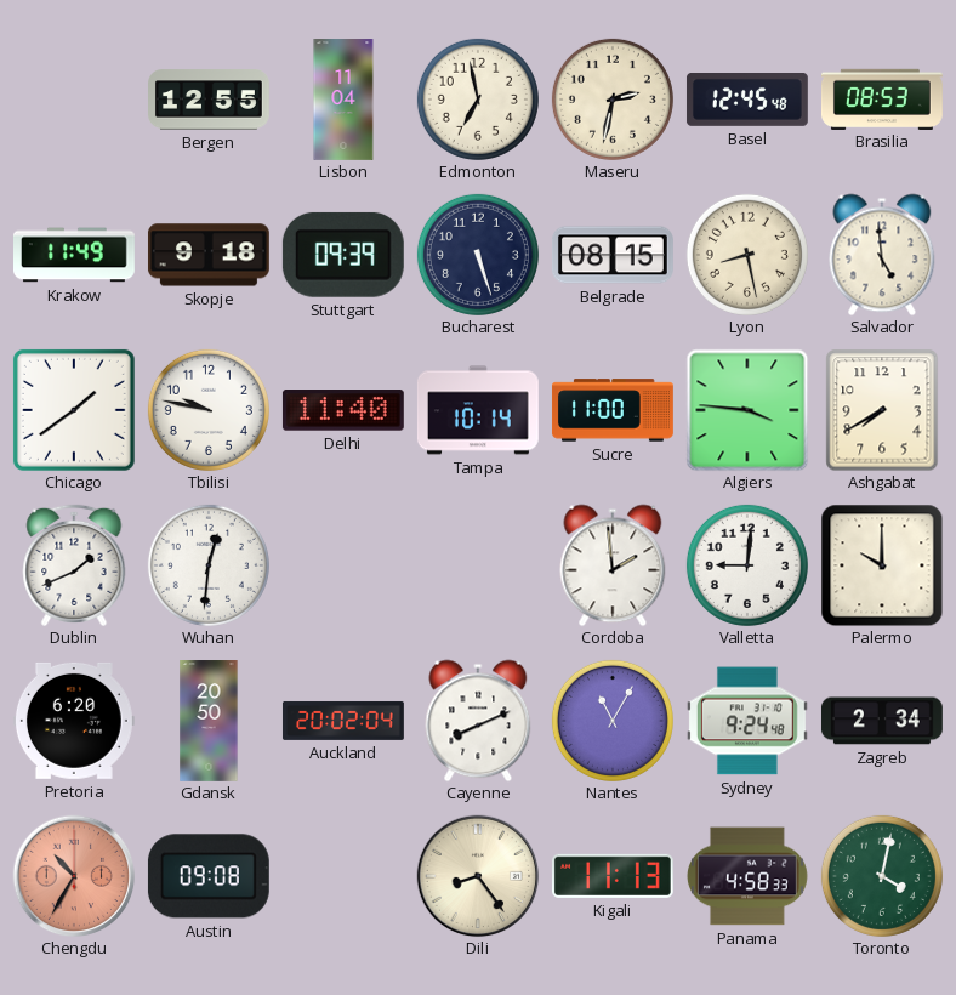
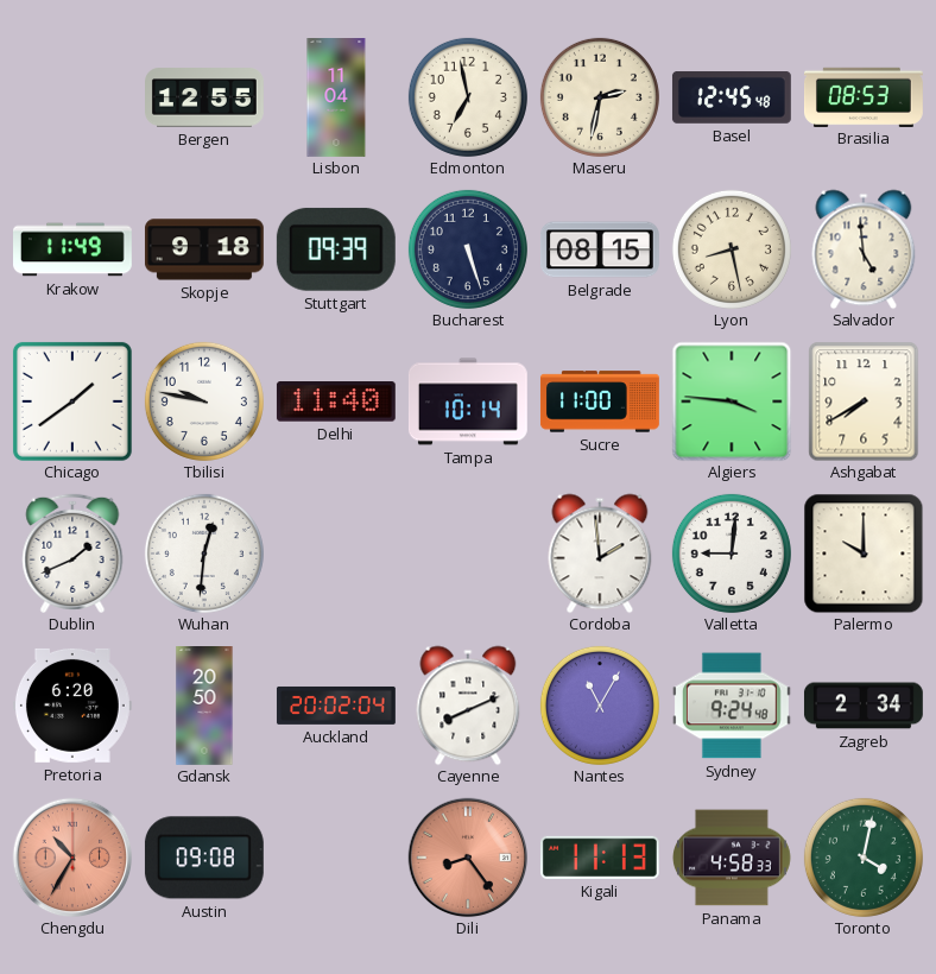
Dili dial: cream -> salmon
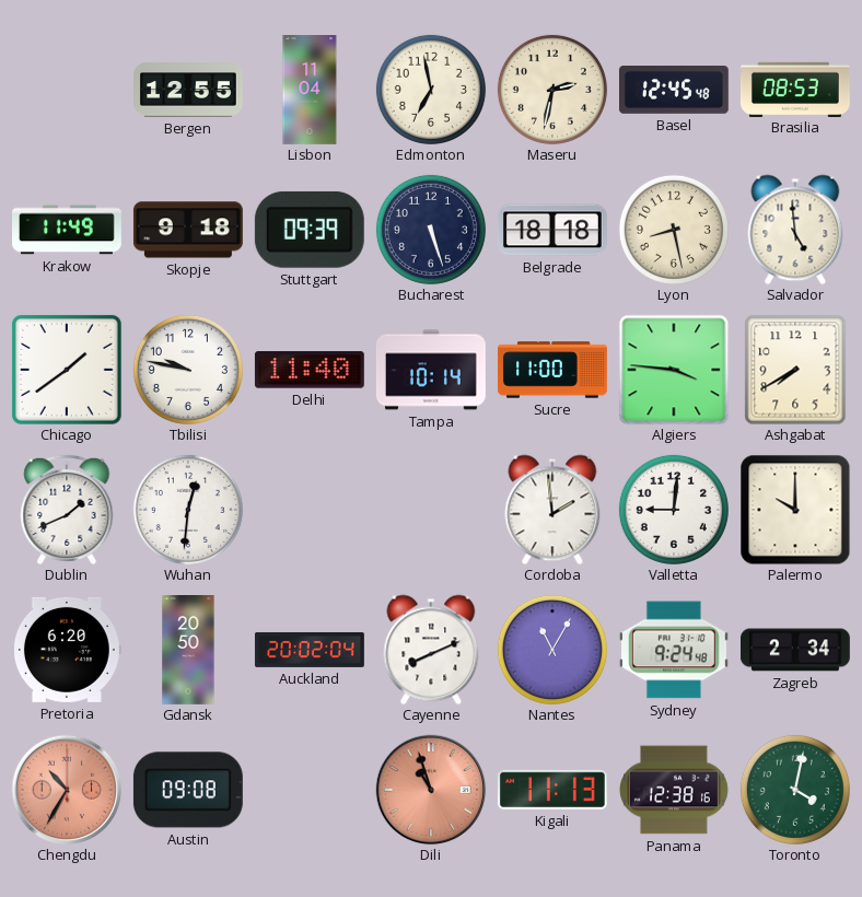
Belgrade: 08:15 -> 18:18
Dili: 8:24 -> 10:57
Panama: 4:58 -> 12:38
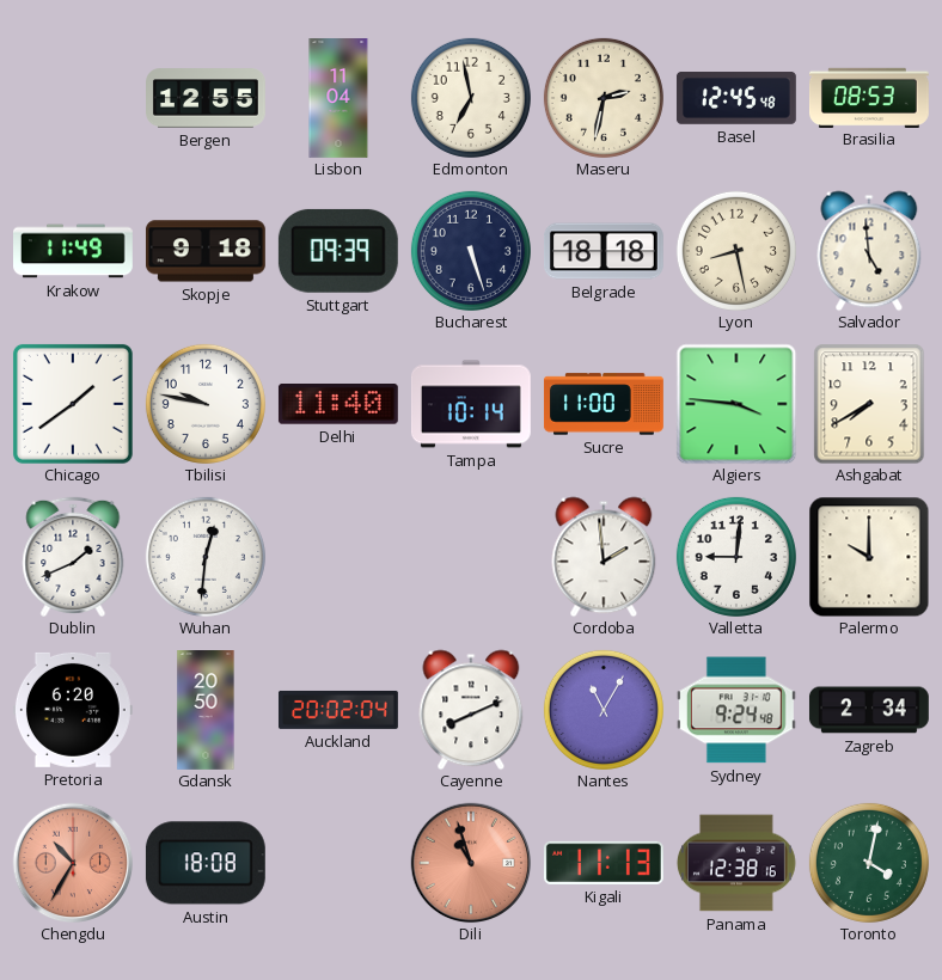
Austin: 09:08 -> 18:08
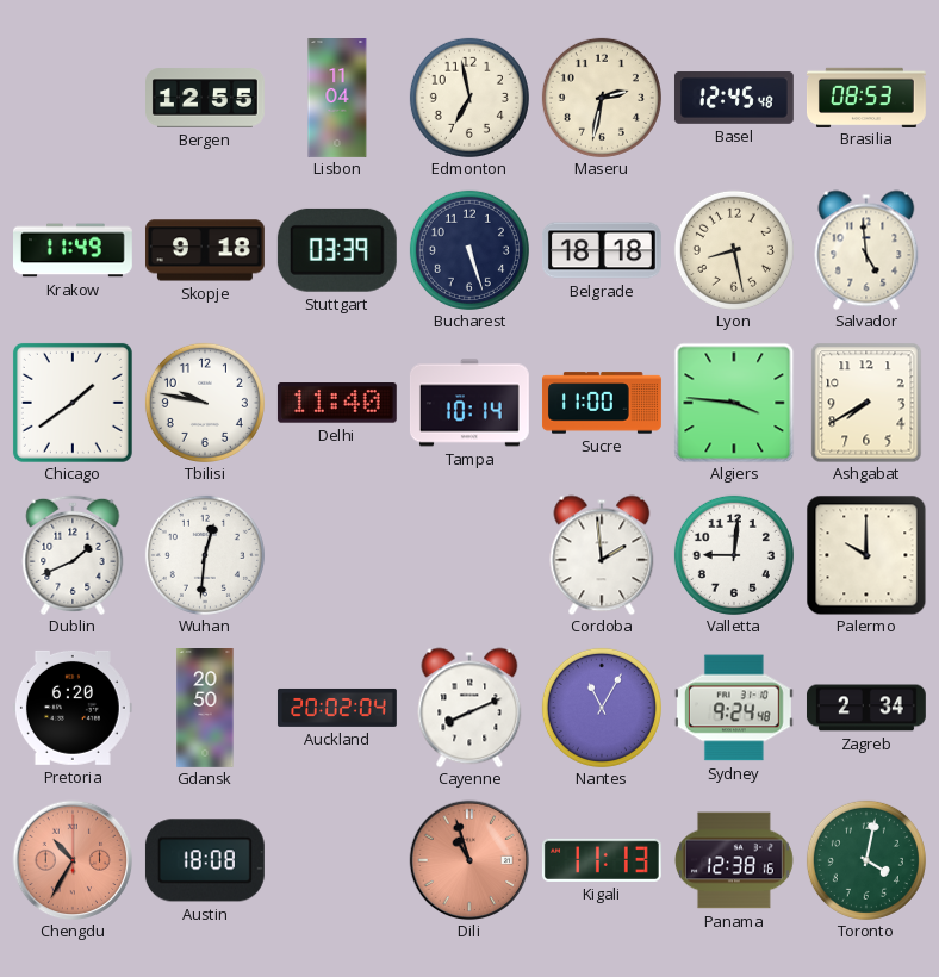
Stuttgart: 09:39 -> 03:39
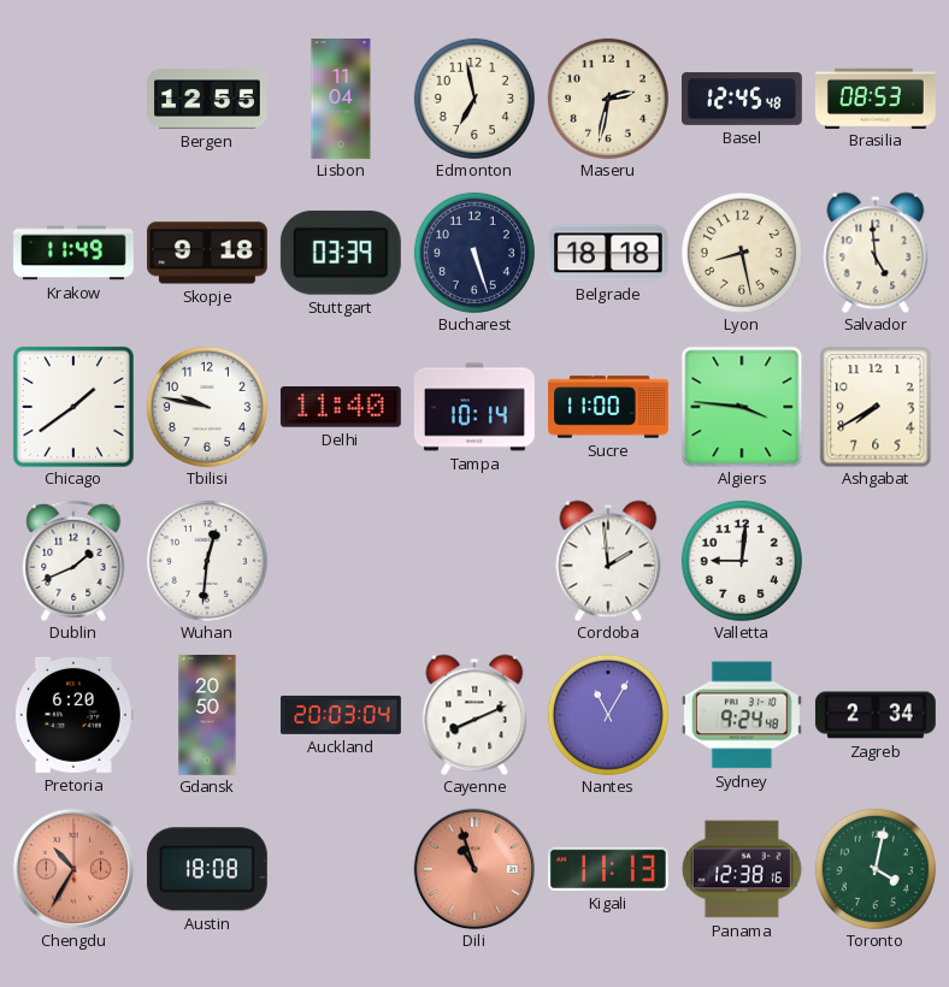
Palermo: 10:00 -> none
Auckland: 20:02 -> 20:03
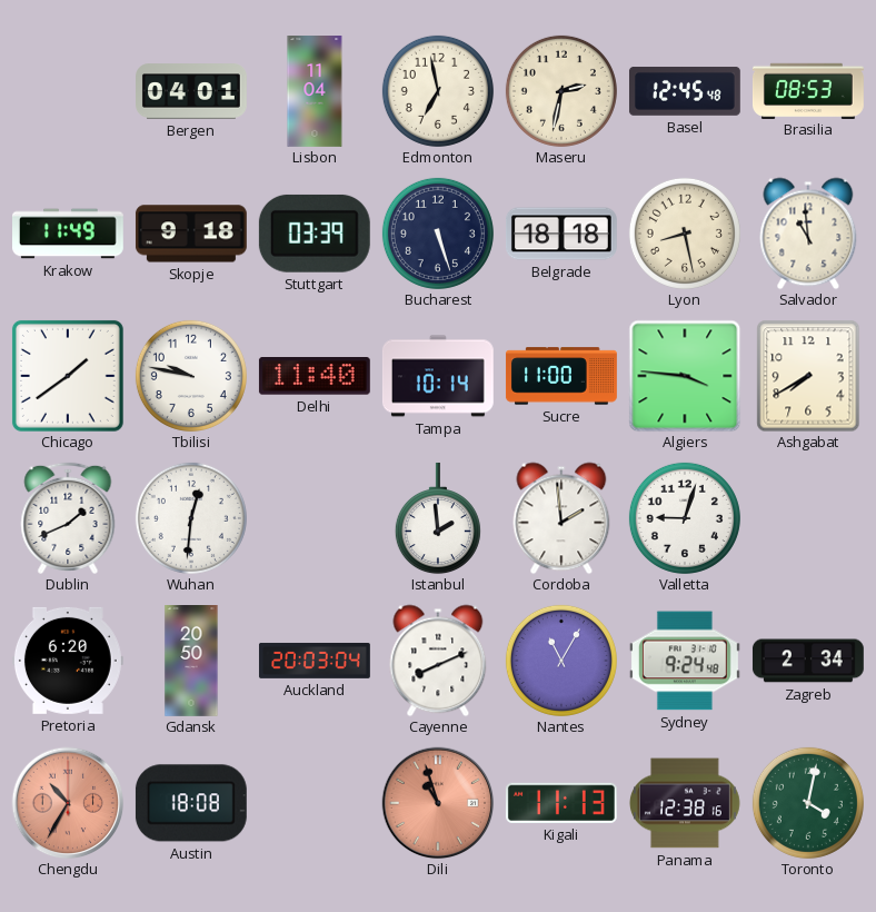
Bergen: 12:55 -> 04:01
Salvador: 4:59 -> 10:59
Istanbul: none -> 1:59
Valletta: 9:01 -> 9:03
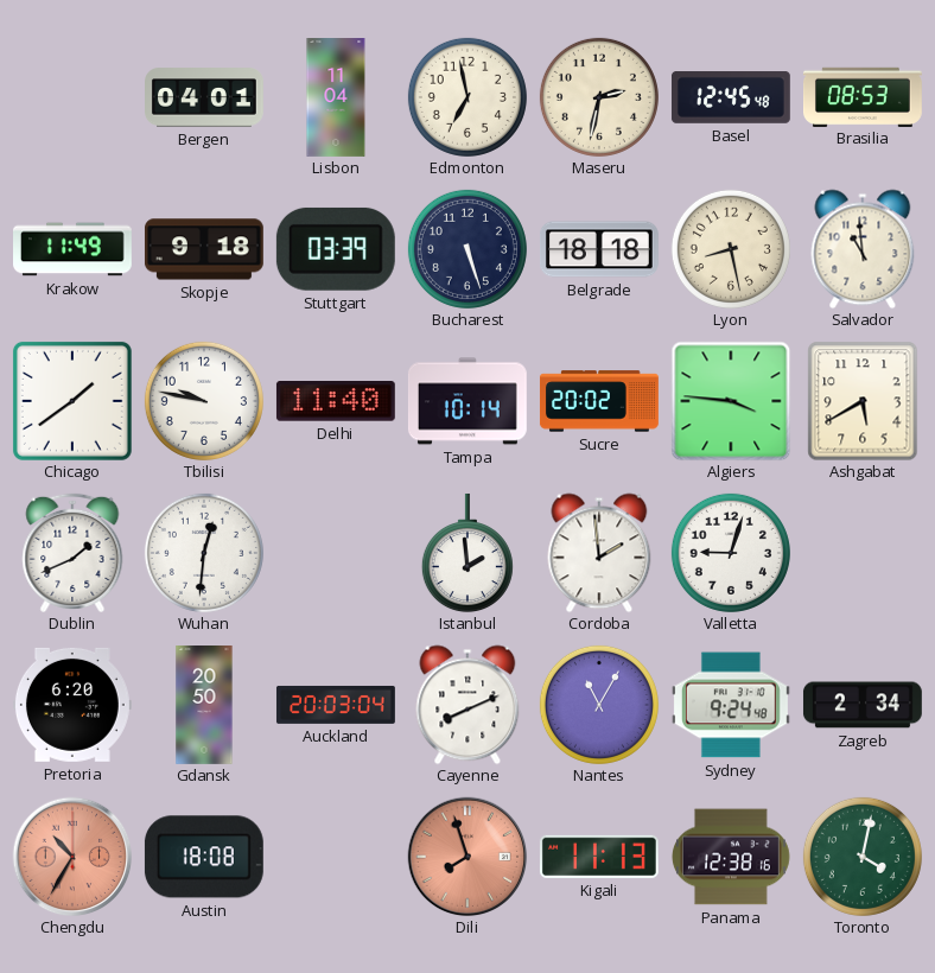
Sucre: 11:00 -> 20:02
Ashgabat: 7:40 -> 5:40
Dili: 10:57 -> 7:57
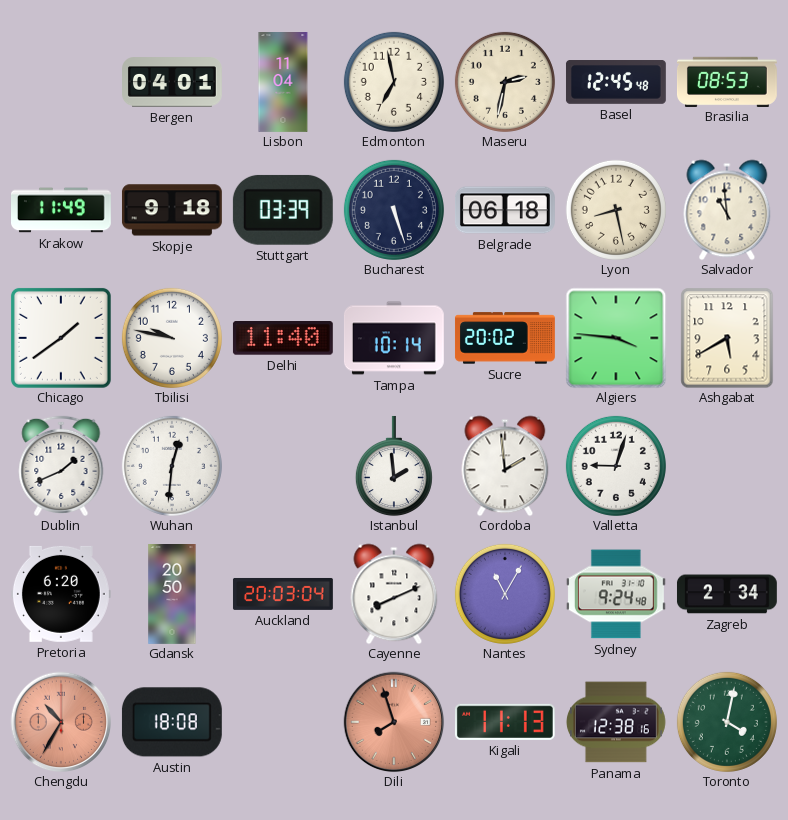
Belgrade: 18:18 -> 06:18
